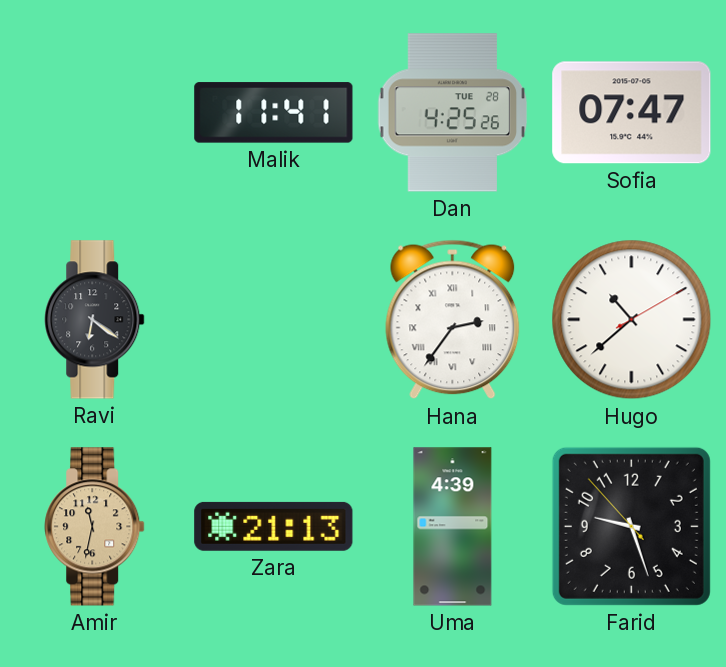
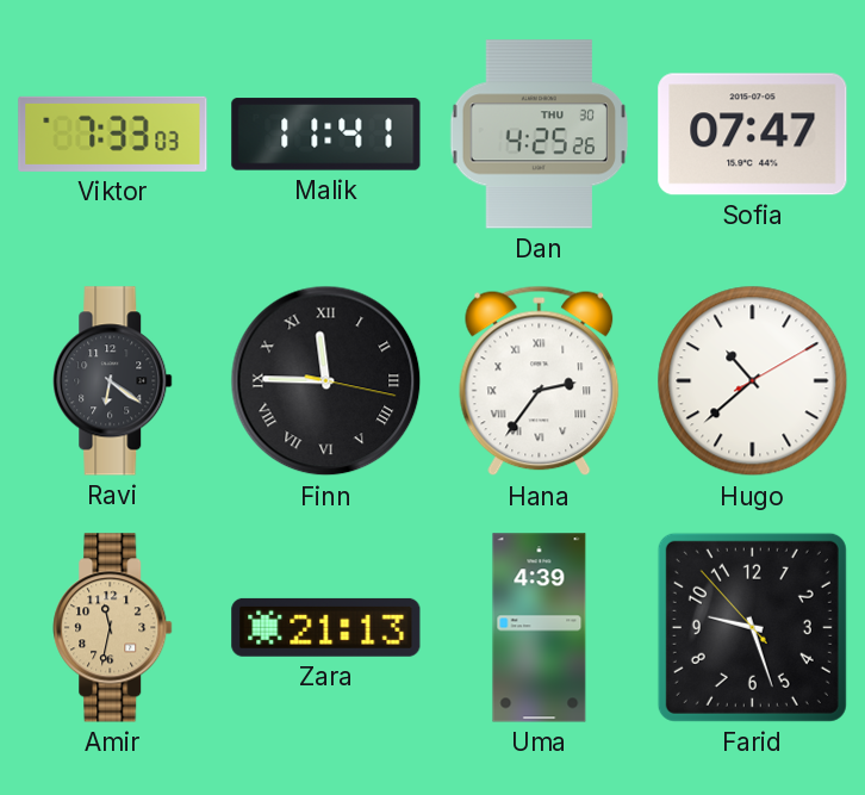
Viktor: none -> 7:33
Dan date: TUE 28 -> THU 30
Finn: none -> 11:45
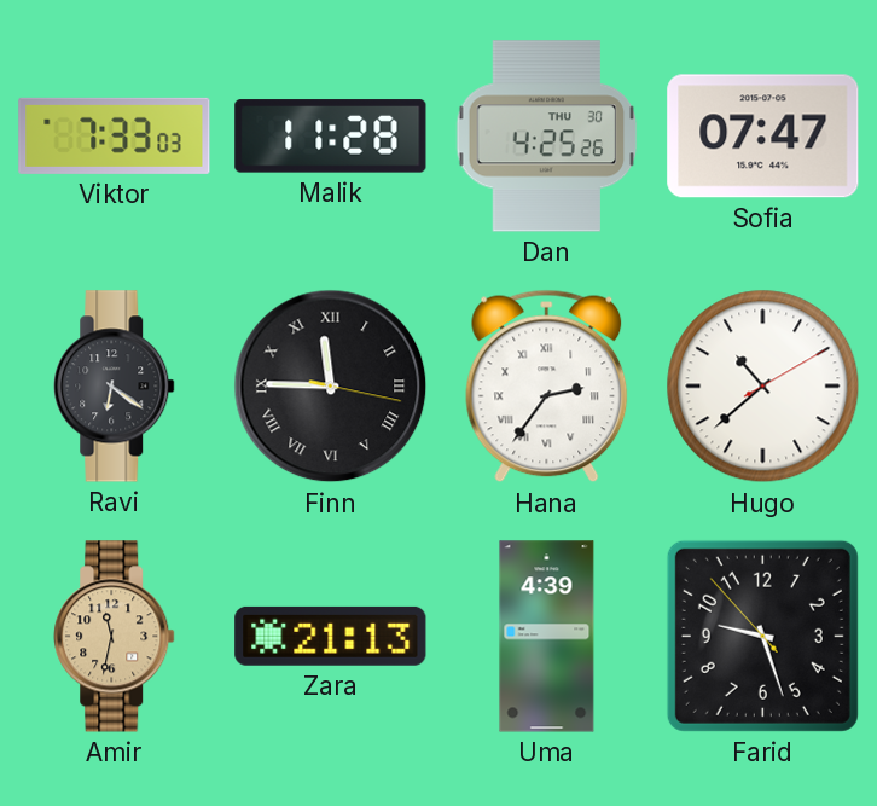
Malik: 11:41 -> 11:28
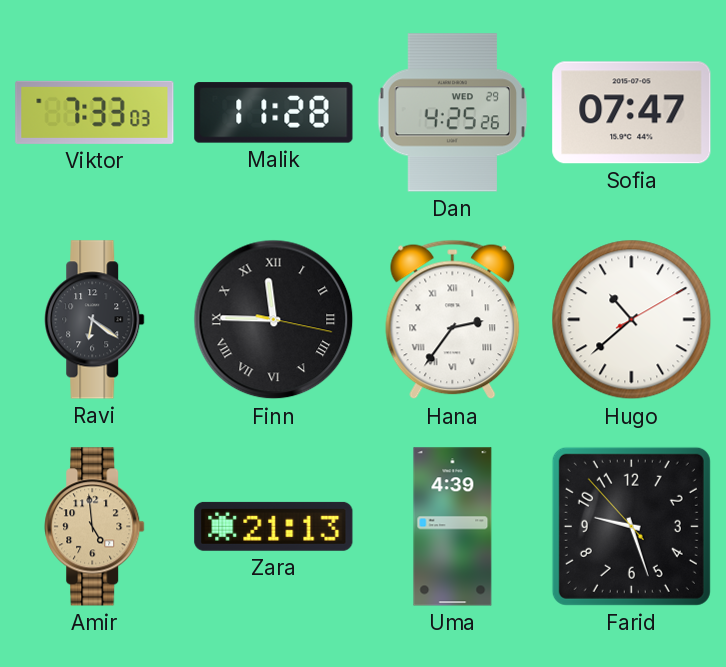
Dan date: THU 30 -> WED 29
Amir: 11:32 -> 4:59
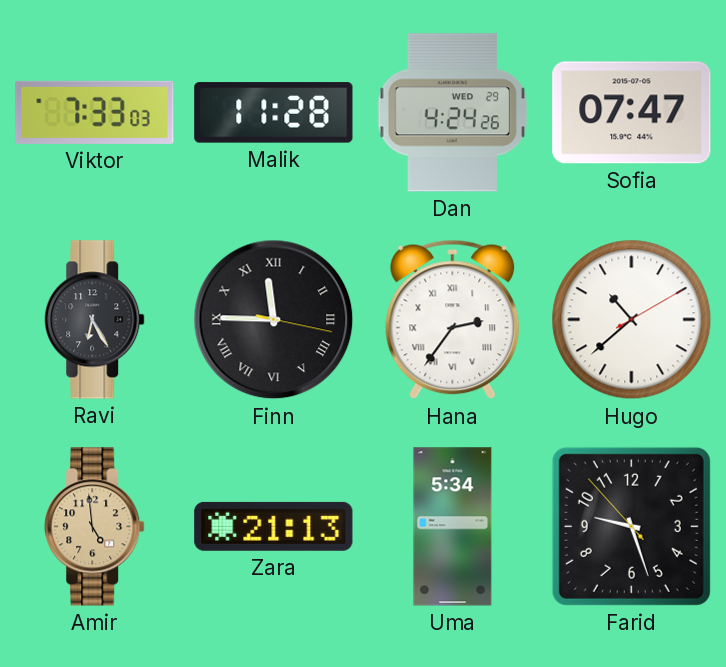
Dan: 4:25 -> 4:24
Ravi: 6:21 -> 6:25
Uma: 4:39 -> 5:34
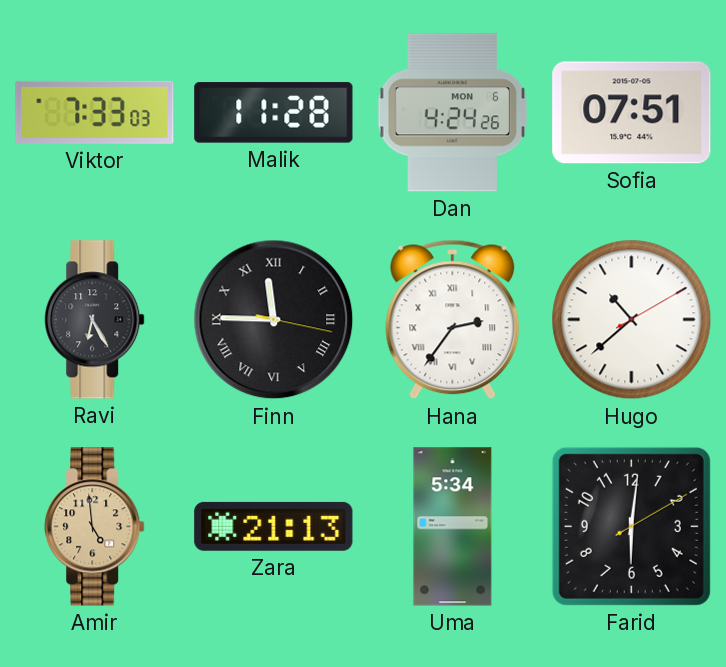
Dan date: WED 29 -> MON 6
Sofia: 07:47 -> 07:51
Farid: 9:26 -> 6:01
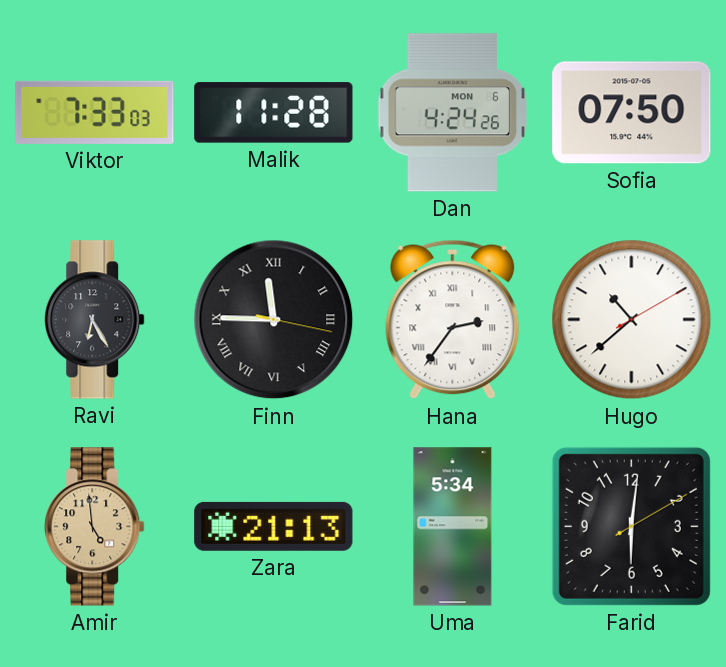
Sofia: 07:51 -> 07:50
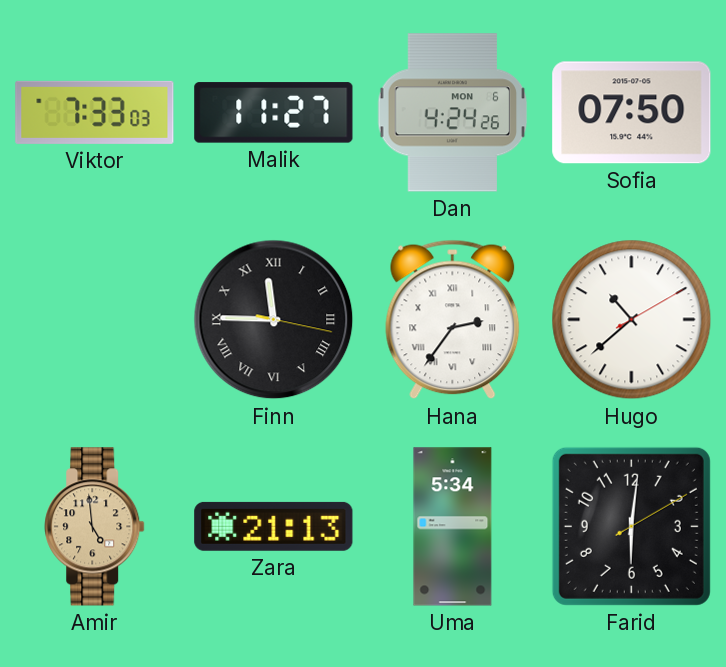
Malik: 11:28 -> 11:27
Ravi: 6:25 -> none
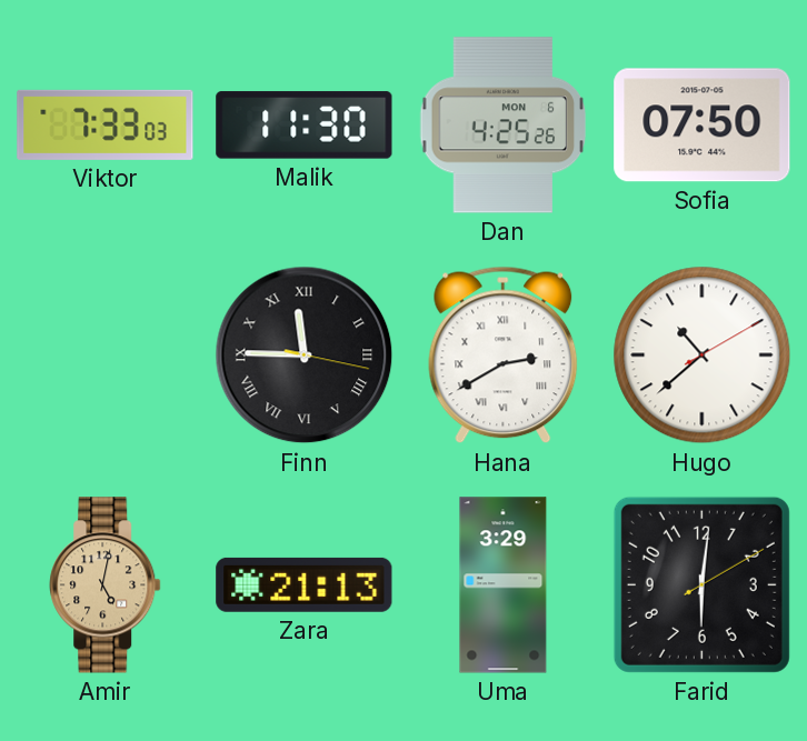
Malik: 11:27 -> 11:30
Dan: 4:24 -> 4:25
Hana: 2:36 -> 2:40
Amir: 4:59 -> 5:02
Uma: 5:34 -> 3:29
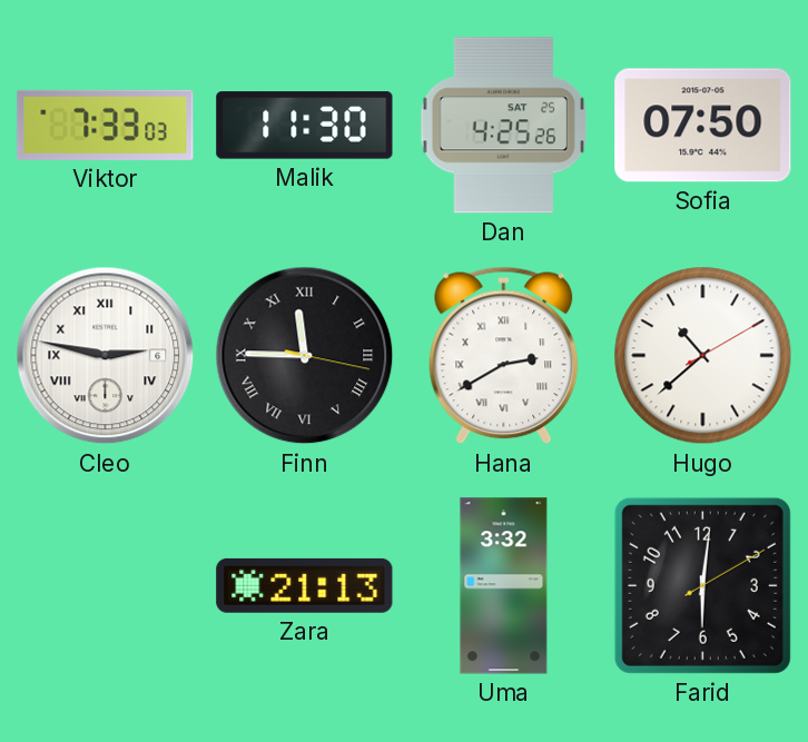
Dan date: MON 6 -> SAT 25
Cleo: none -> 2:47
Amir: 5:02 -> none
Uma: 3:29 -> 3:32
